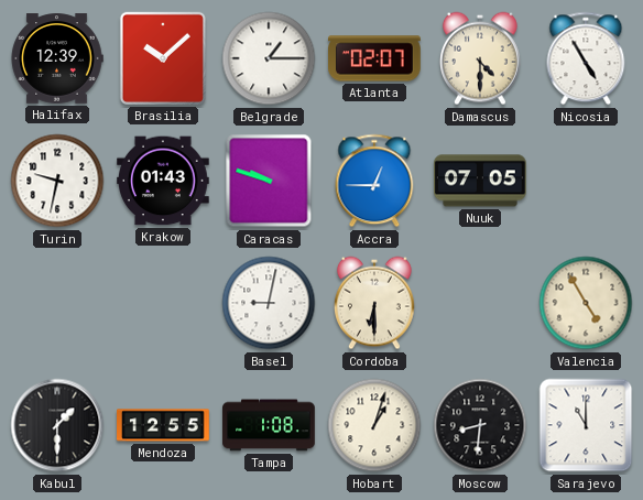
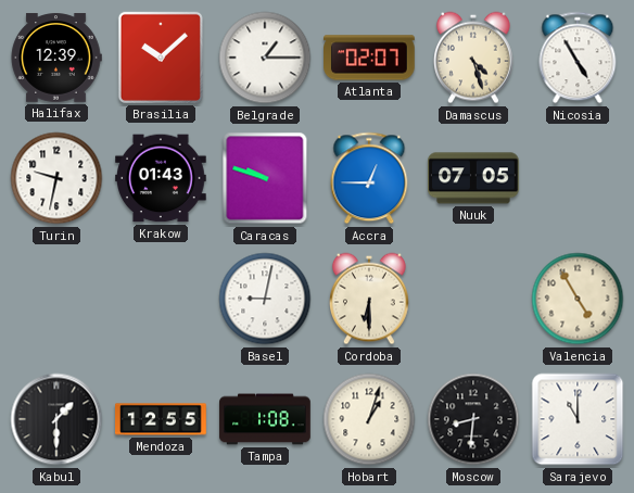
Damascus: 4:30 -> 4:27
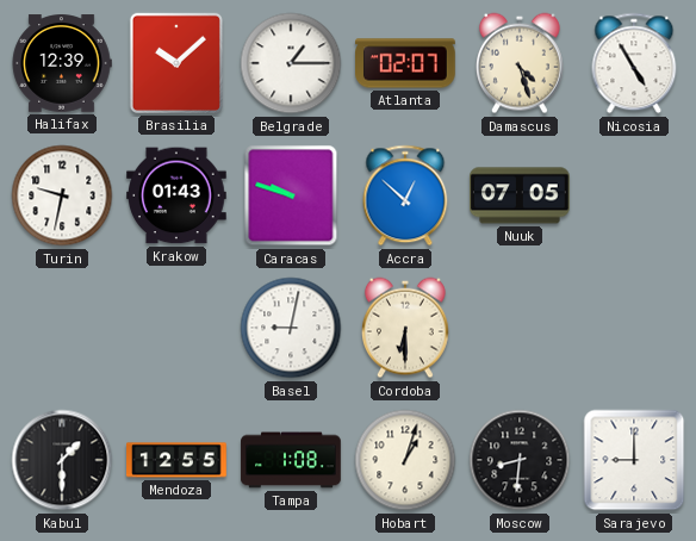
Accra: 12:45 -> 12:52
Valencia: 4:55 -> none
Sarajevo: 11:00 -> 9:00
